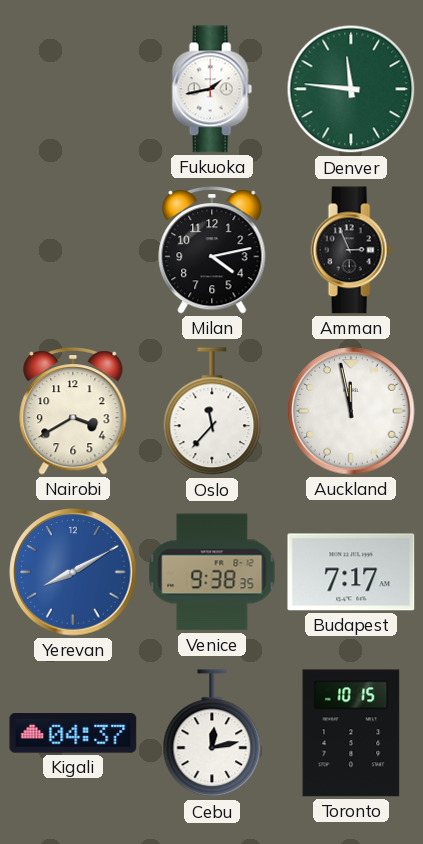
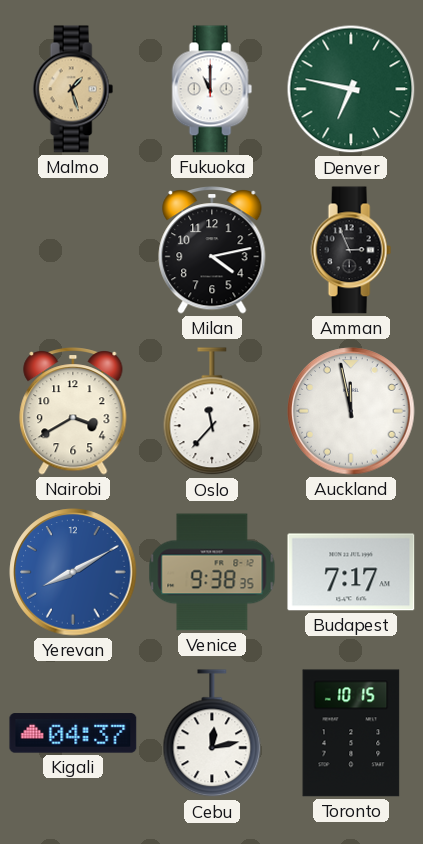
Malmo: none -> 1:27
Fukuoka: 1:43 -> 11:00
Denver: 11:46 -> 6:47
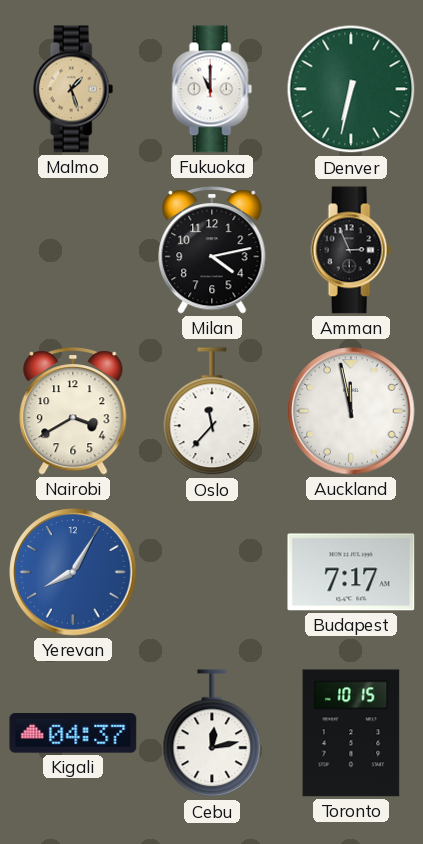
Denver: 6:47 -> 6:32
Yerevan: 8:10 -> 8:05
Venice: 9:38 -> none
